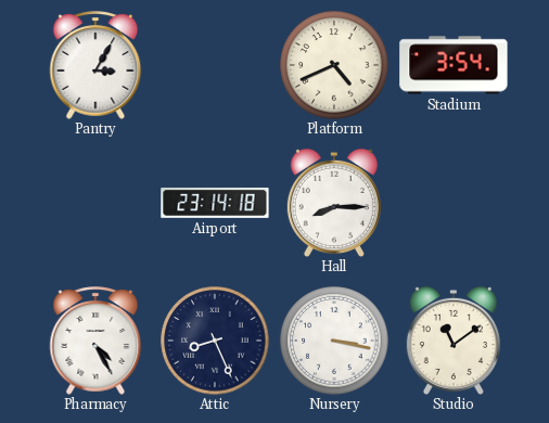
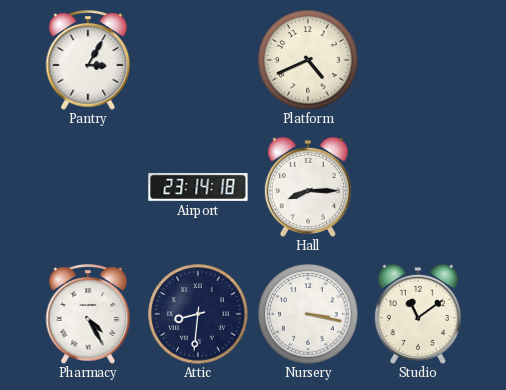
Stadium: 3:54 -> none
Attic: 8:26 -> 8:31
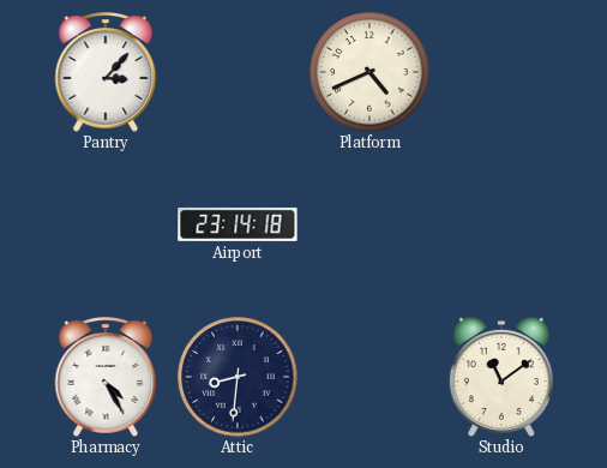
Pantry: 3:05 -> 3:07
Hall: 8:15 -> none
Nursery: 3:17 -> none
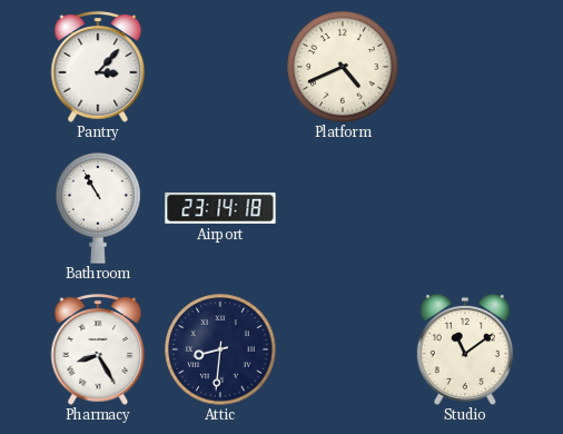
Bathroom: none -> 10:55
Pharmacy: 4:25 -> 8:25
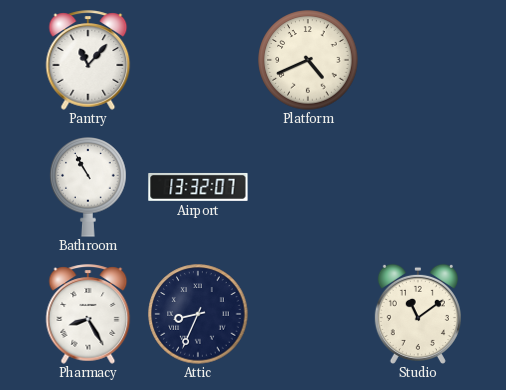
Pantry: 3:07 -> 11:07
Airport: 23:14 -> 13:32
Attic: 8:31 -> 8:34
